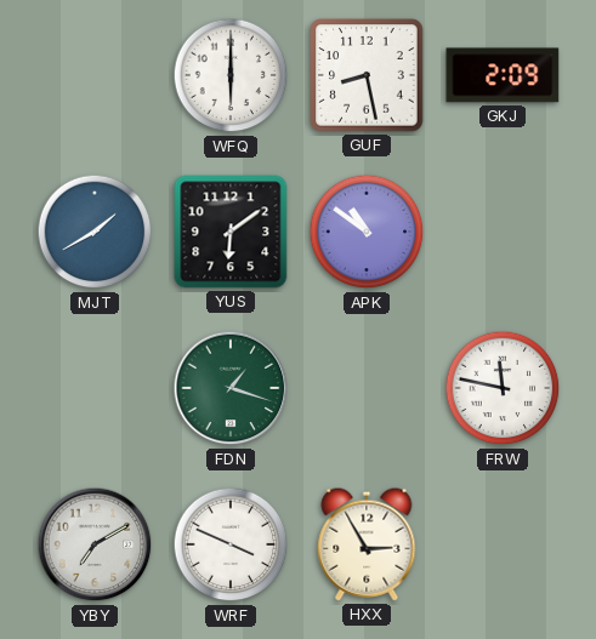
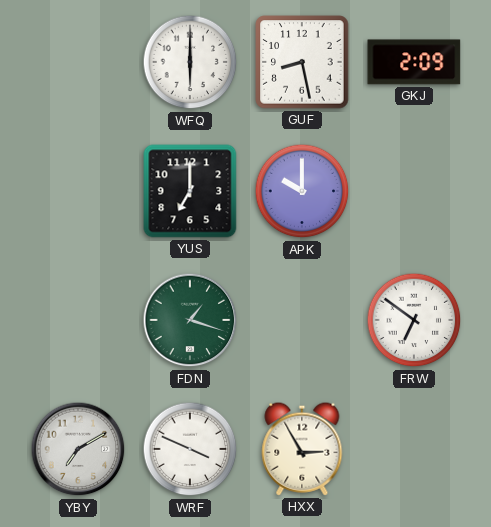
MJT: 1:40 -> none
YUS: 6:09 -> 7:00
APK: 10:51 -> 10:00
FRW: 11:47 -> 6:51
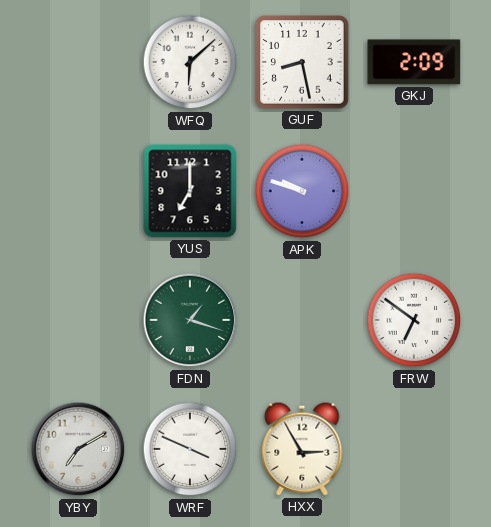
WFQ: 6:00 -> 6:08
APK: 10:00 -> 9:48
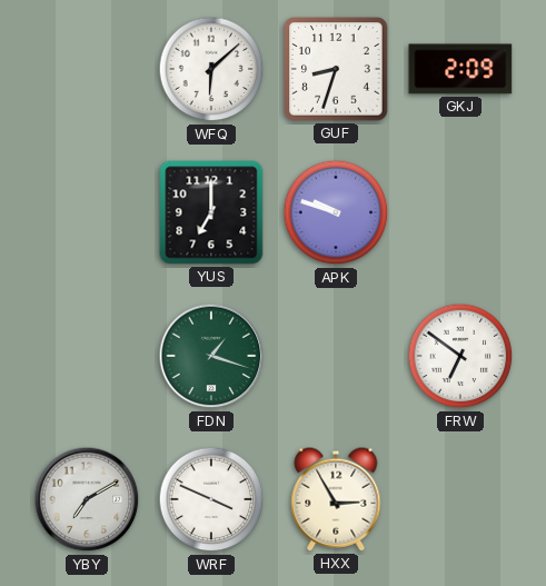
GUF: 8:28 -> 8:33
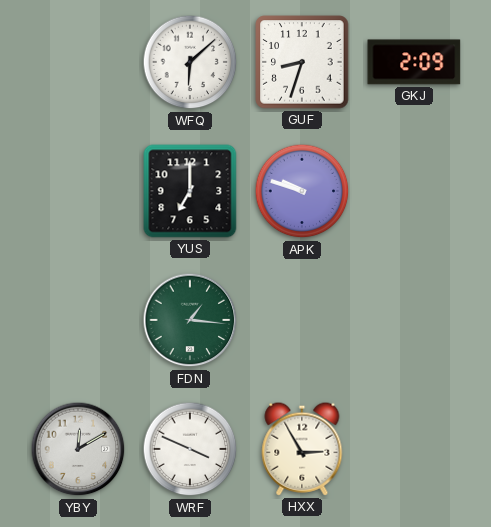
FDN: 1:18 -> 1:16
FRW: 6:51 -> none
YBY: 7:10 -> 12:10
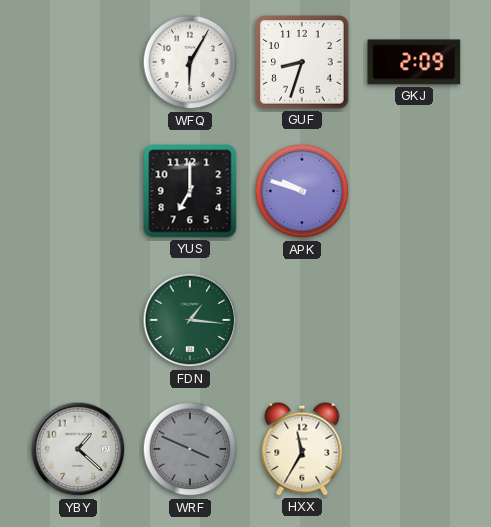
WFQ: 6:08 -> 6:05
YBY: 12:10 -> 1:22
WRF dial: white -> grey
HXX: 2:55 -> 11:35
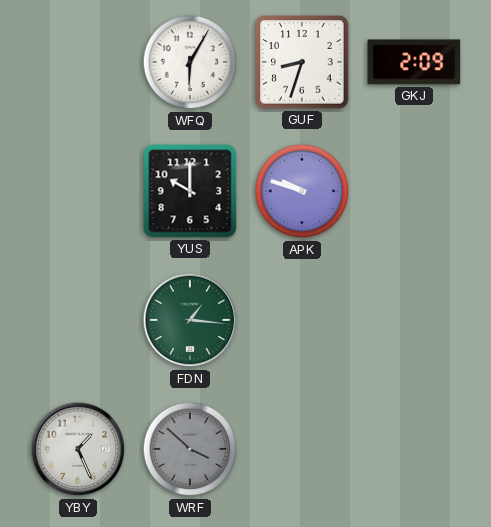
YUS: 7:00 -> 10:00
YBY: 1:22 -> 1:26
WRF: 3:49 -> 3:52
HXX: 11:35 -> none
